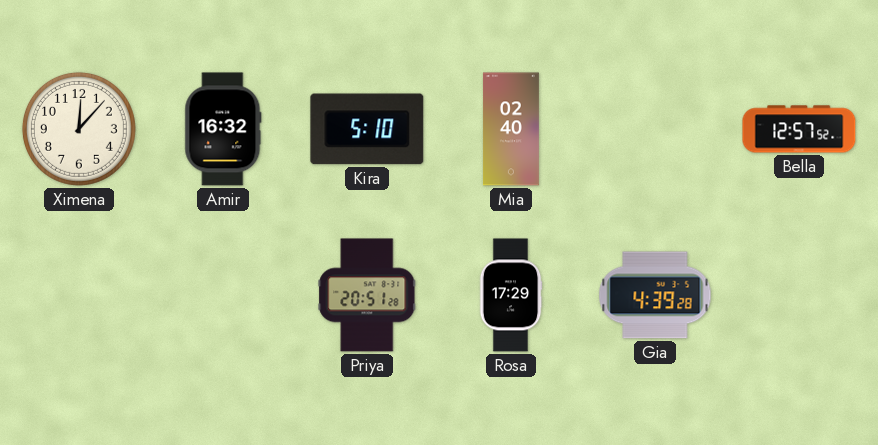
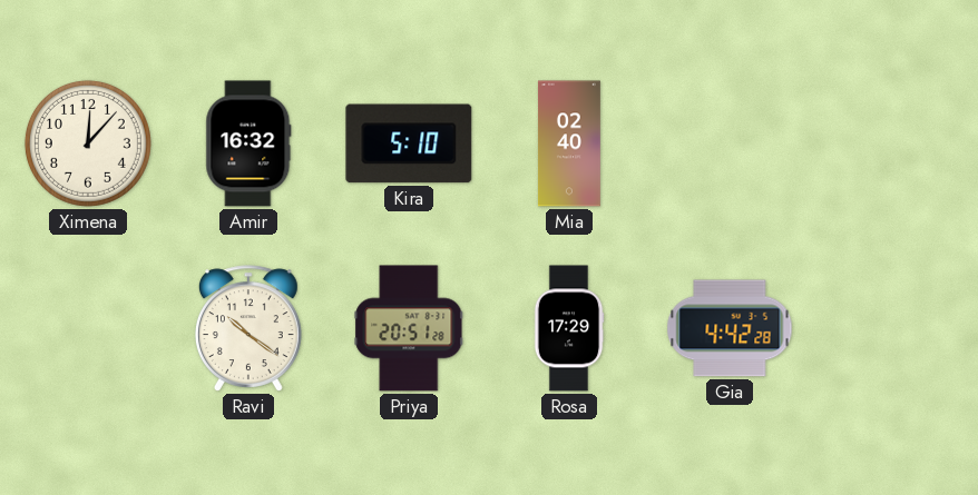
Bella: 12:57 -> none
Ravi: none -> 10:21
Gia: 4:39 -> 4:42
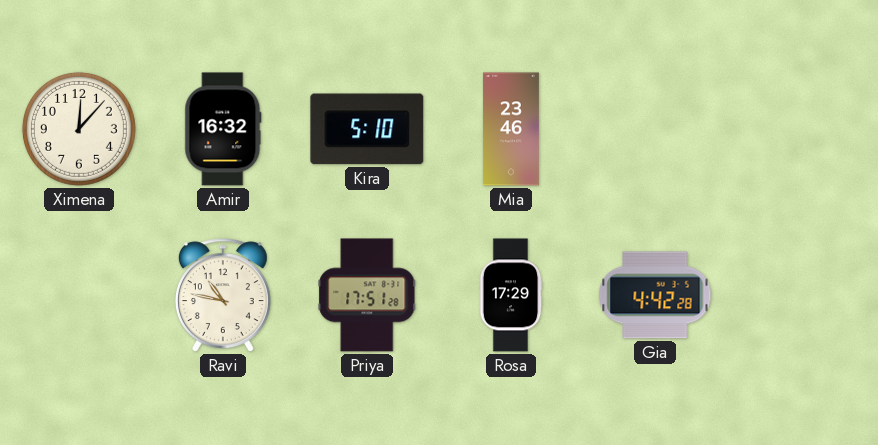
Mia: 02:40 -> 23:46
Ravi: 10:21 -> 10:47
Priya: 20:51 -> 17:51
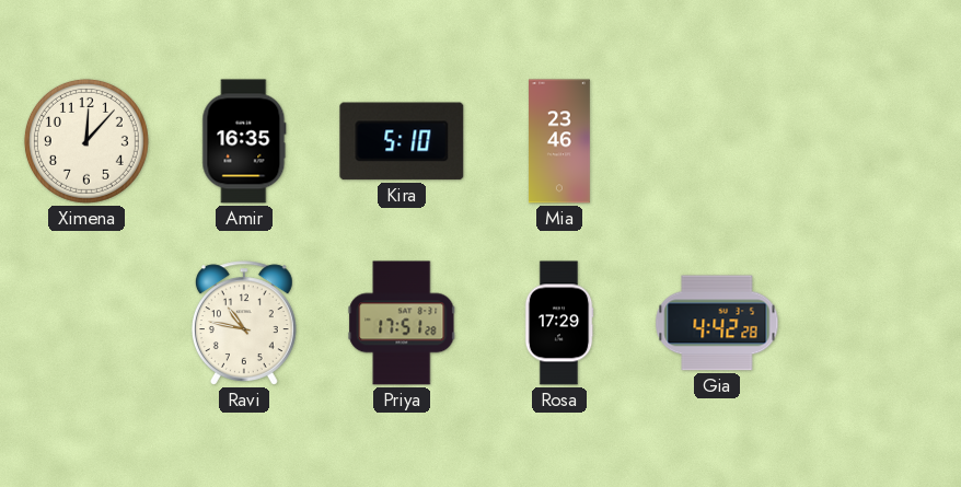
Amir: 16:32 -> 16:35
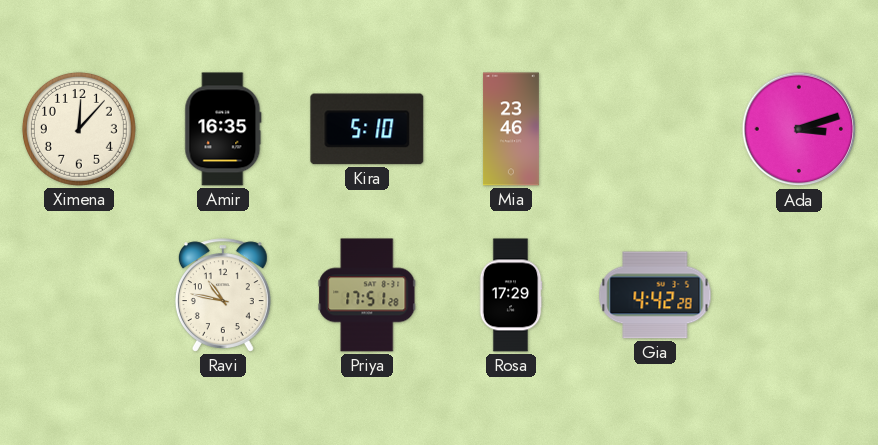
Ada: none -> 3:12
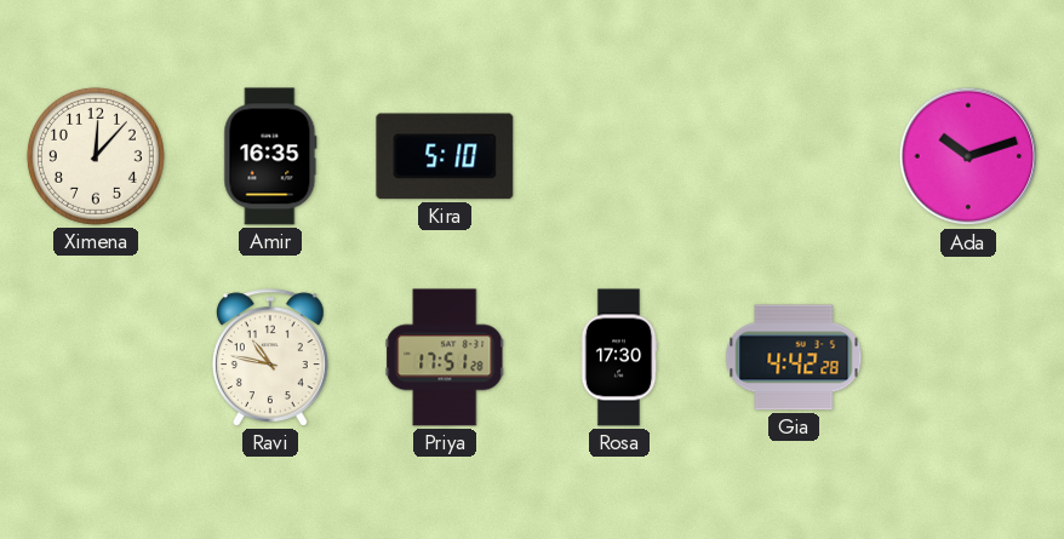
Mia: 23:46 -> none
Ada: 3:12 -> 10:12
Rosa: 17:29 -> 17:30
